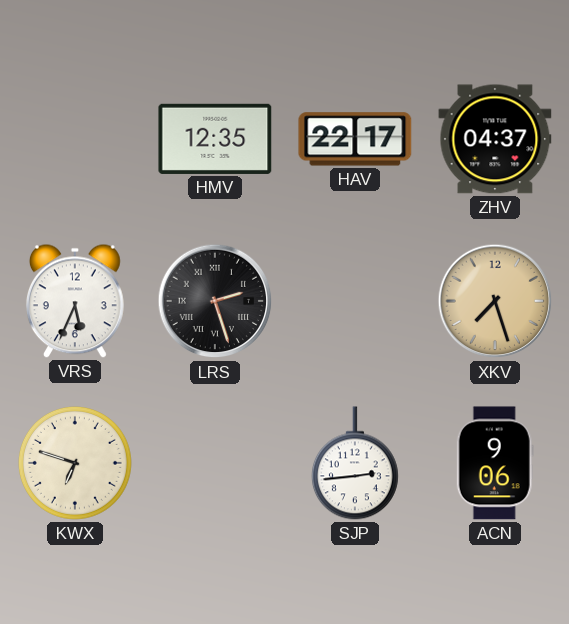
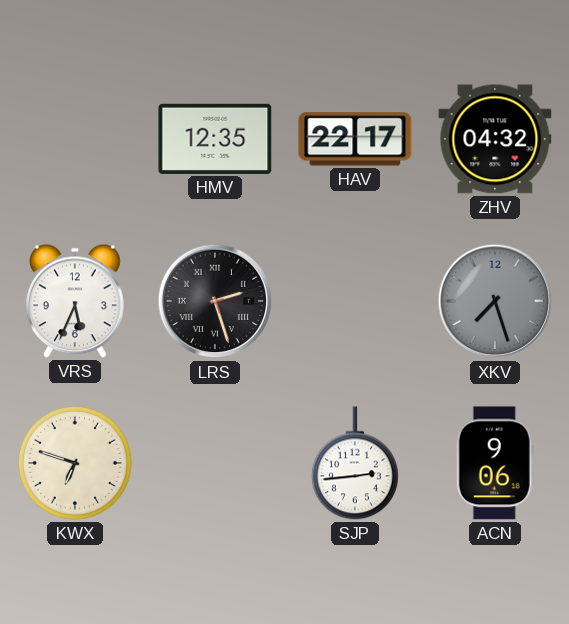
ZHV: 04:37 -> 04:32
XKV dial: champagne -> grey
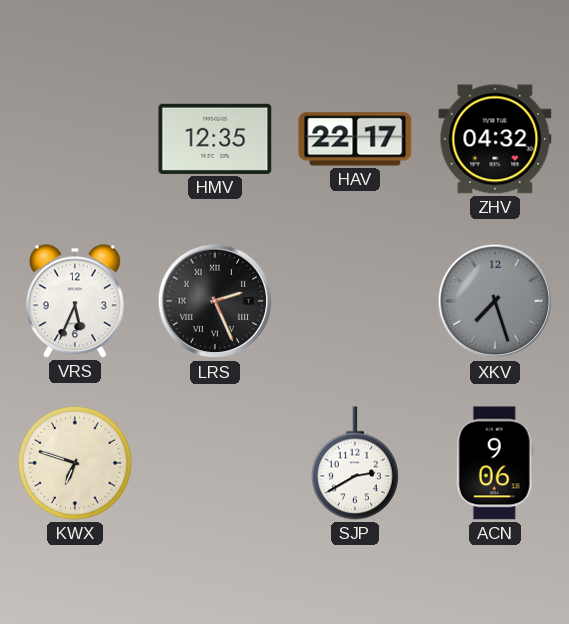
LRS: 2:27 -> 2:26
SJP: 2:44 -> 2:40
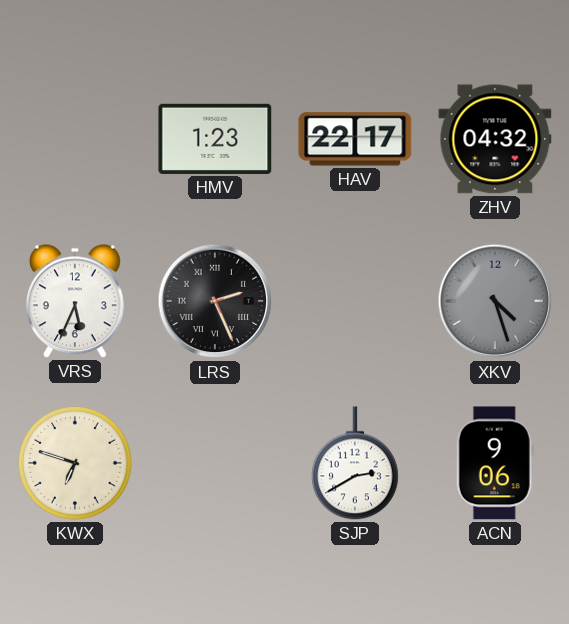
HMV: 12:35 -> 1:23
XKV: 7:27 -> 4:27
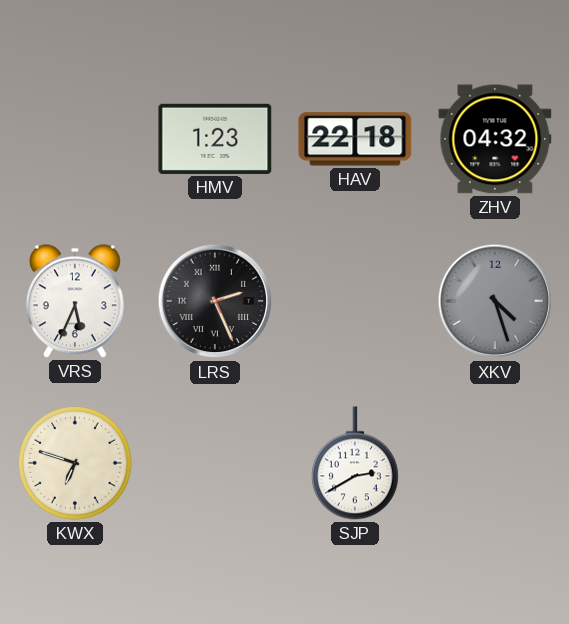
HAV: 22:17 -> 22:18
ACN: 9:06 -> none
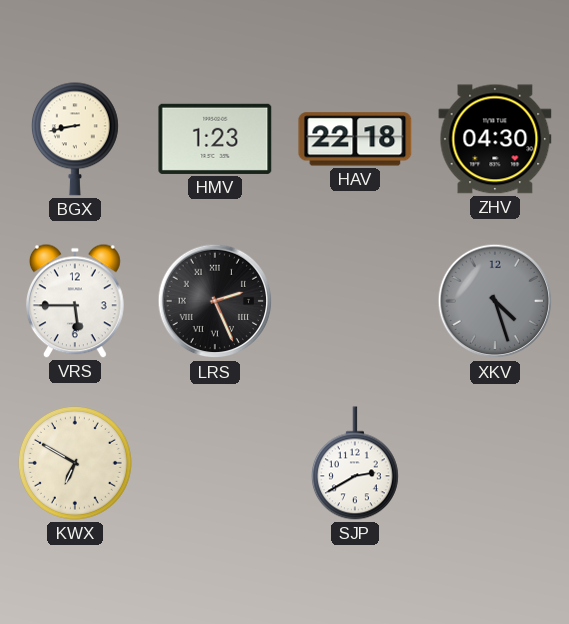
BGX: none -> 8:43
ZHV: 04:32 -> 04:30
VRS: 5:34 -> 5:45
KWX: 6:48 -> 6:50
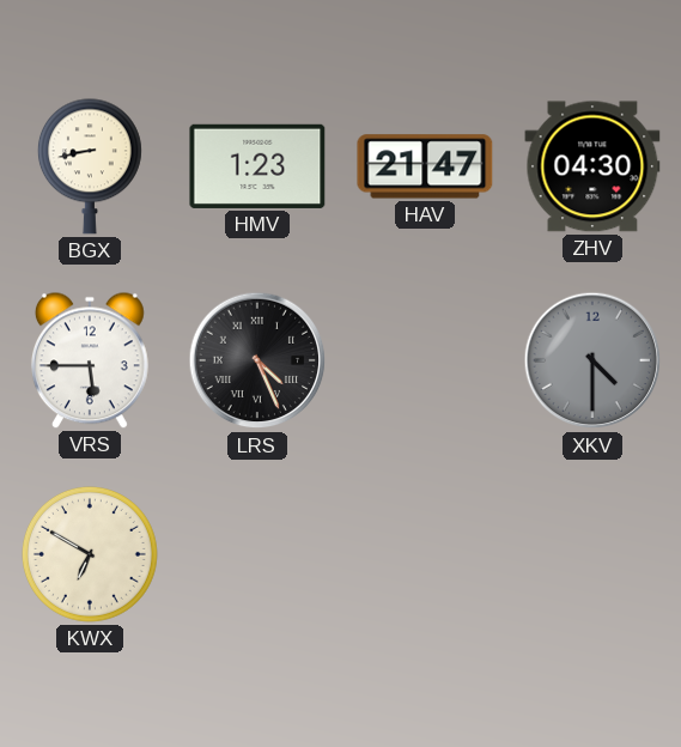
HAV: 22:18 -> 21:47
LRS: 2:26 -> 4:26
XKV: 4:27 -> 4:30
SJP: 2:40 -> none
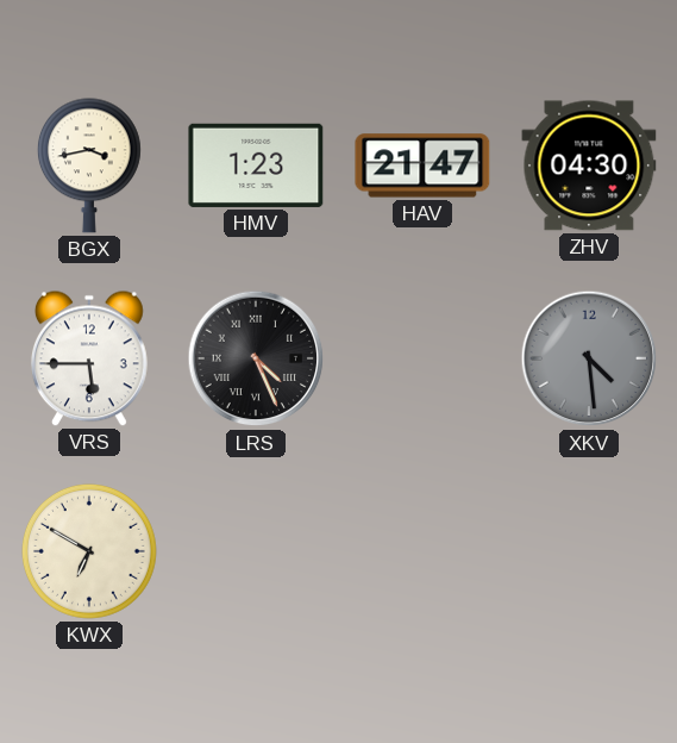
BGX: 8:43 -> 3:43
XKV: 4:30 -> 4:29
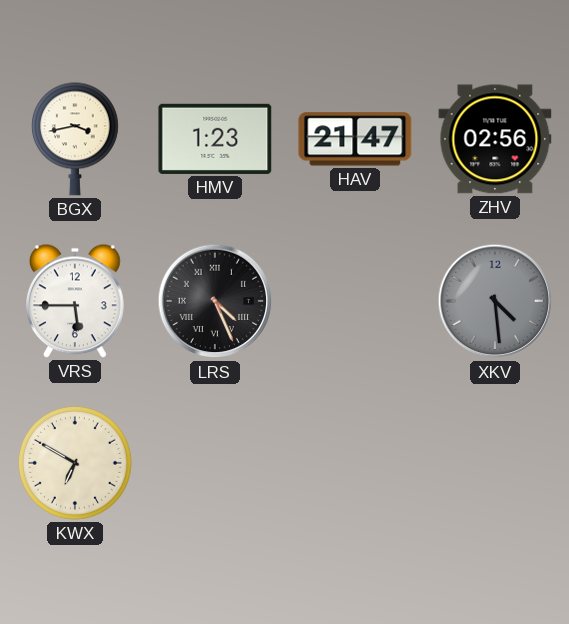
ZHV: 04:30 -> 02:56
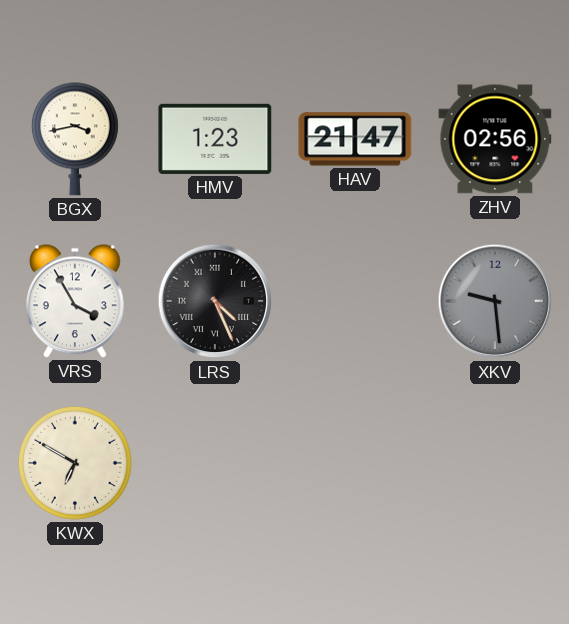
VRS: 5:45 -> 3:55
XKV: 4:29 -> 9:29
